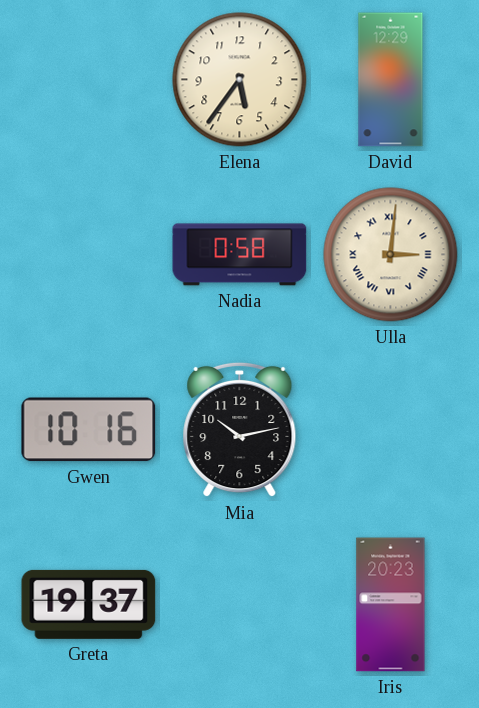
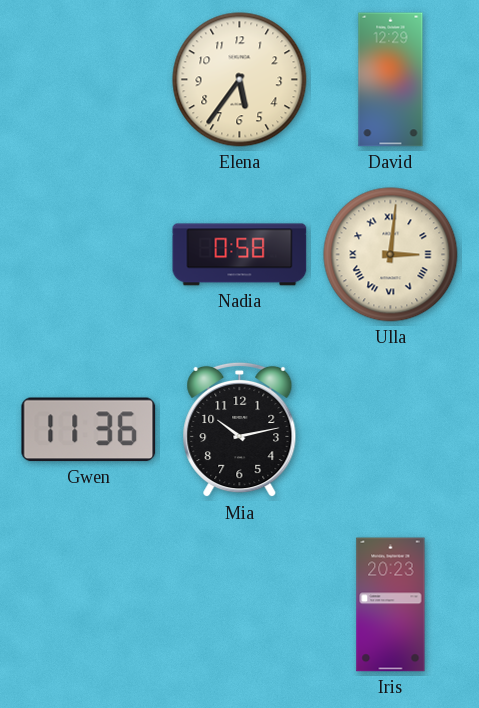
Gwen: 10:16 -> 11:36
Greta: 19:37 -> none
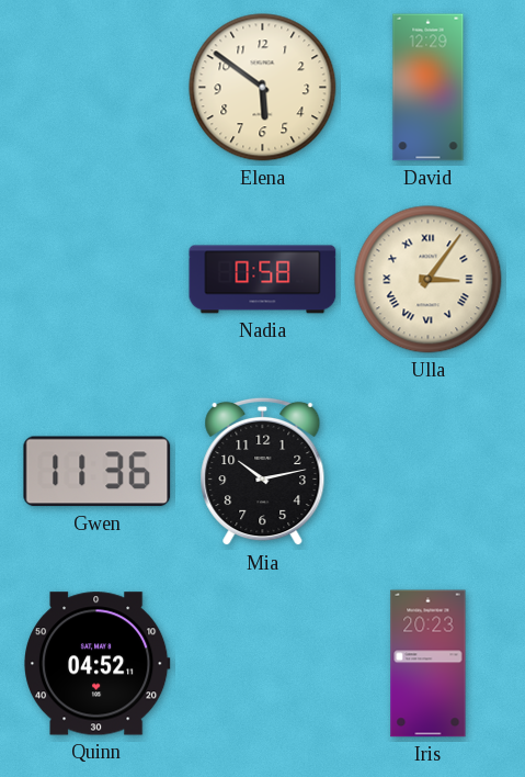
Elena: 5:36 -> 5:51
Ulla: 3:01 -> 3:06
Quinn: none -> 04:52
